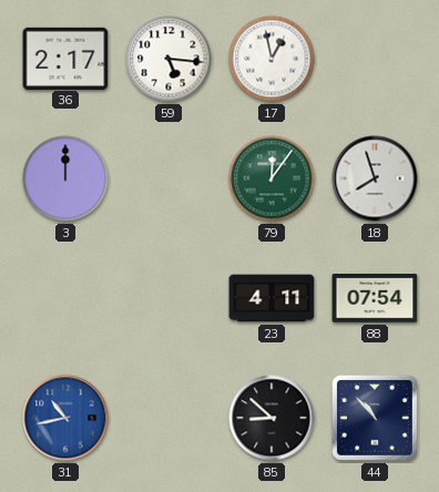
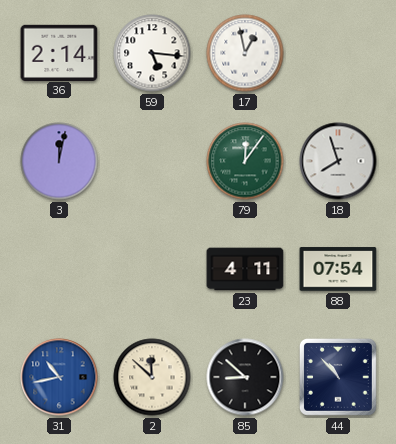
36: 2:17 -> 2:14
3: 12:00 -> 12:02
2: none -> 11:52
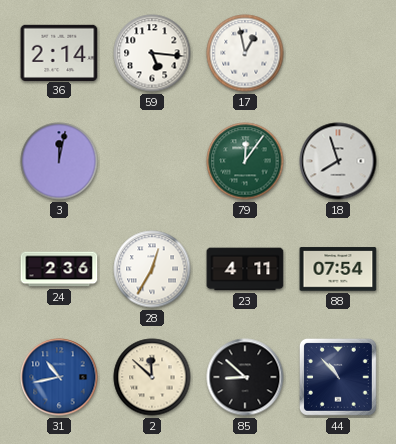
24: none -> 2:36
28: none -> 12:35
